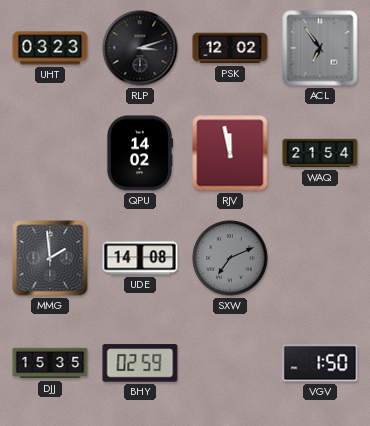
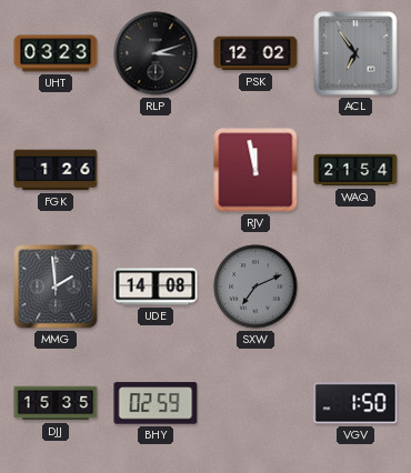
FGK: none -> 1:26
QPU: 14:02 -> none
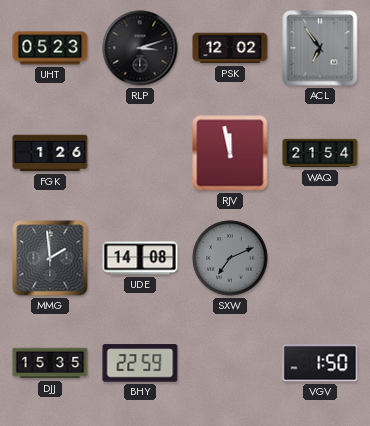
UHT: 03:23 -> 05:23
BHY: 02:59 -> 22:59
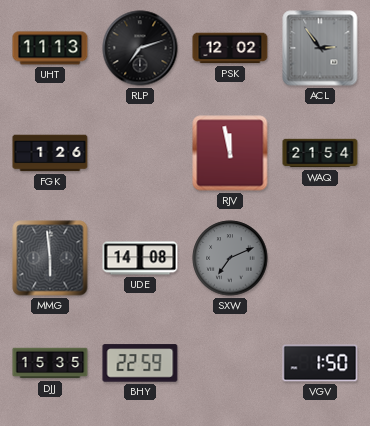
UHT: 05:23 -> 11:13
RLP: 3:12 -> 7:12
ACL: 6:54 -> 2:54
MMG: 1:59 -> 5:59
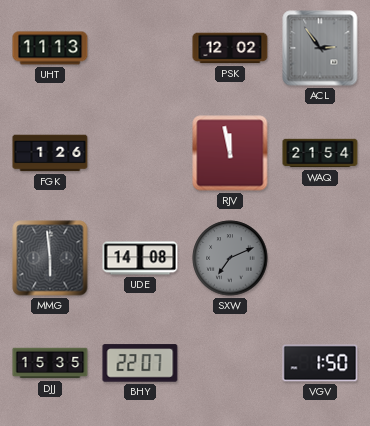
RLP: 7:12 -> none
BHY: 22:59 -> 22:07
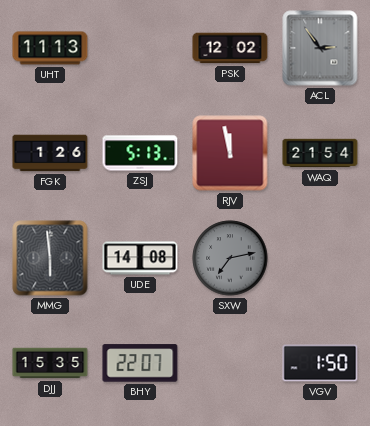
ZSJ: none -> 5:13
SXW: 7:11 -> 7:13
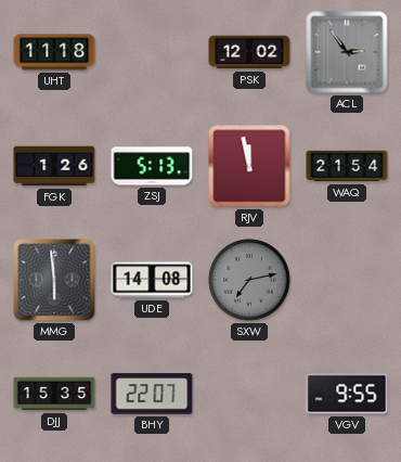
UHT: 11:13 -> 11:18
VGV: 1:50 -> 9:55
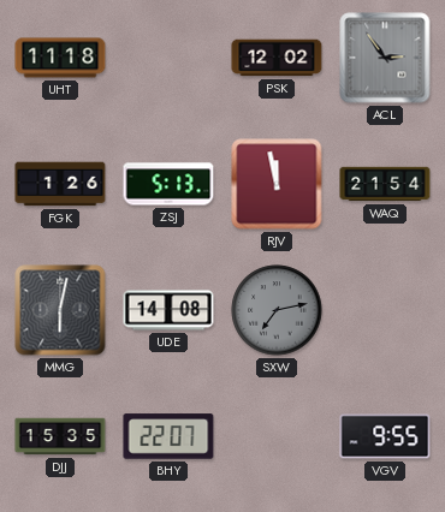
MMG: 5:59 -> 6:02
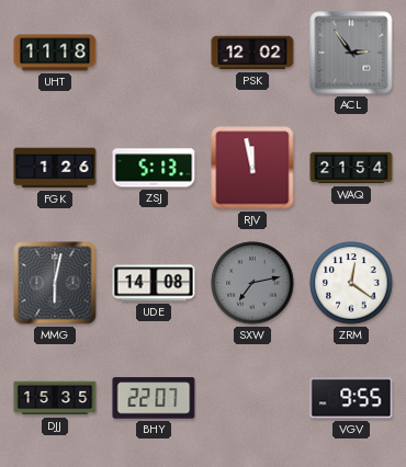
ZRM: none -> 12:21
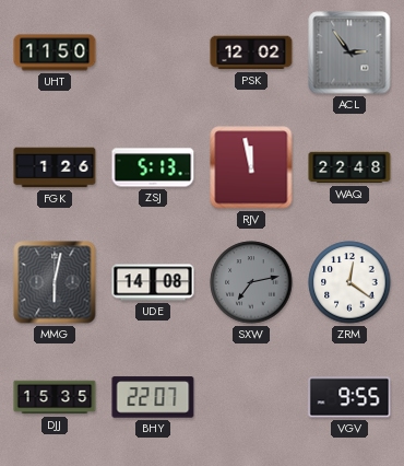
UHT: 11:18 -> 11:50
WAQ: 21:54 -> 22:48
